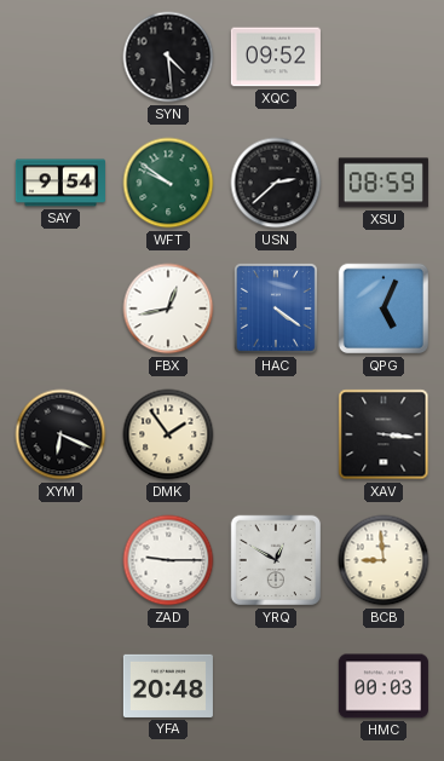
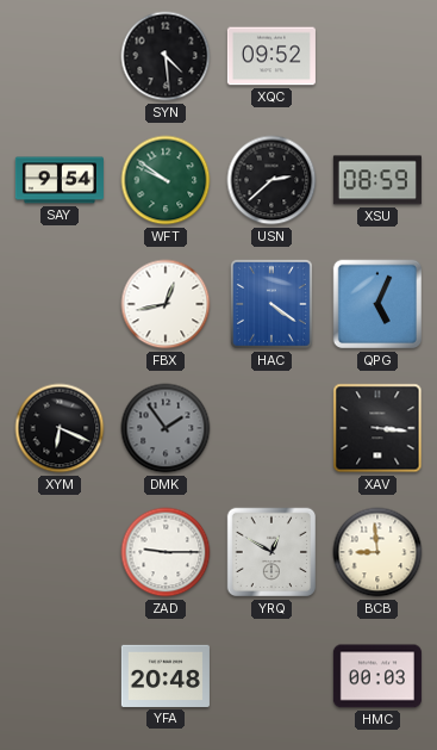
DMK dial: cream -> grey
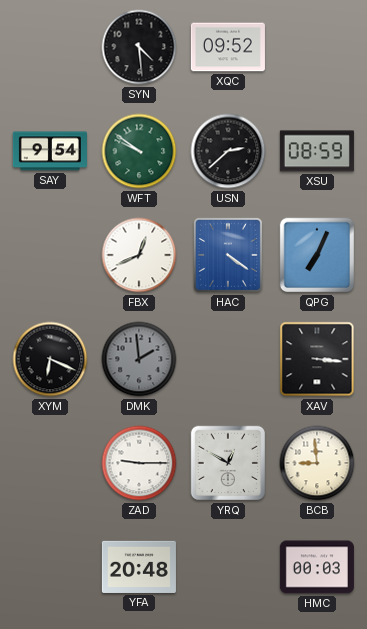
FBX: 12:43 -> 12:41
QPG: 5:04 -> 7:04
DMK: 1:54 -> 1:59
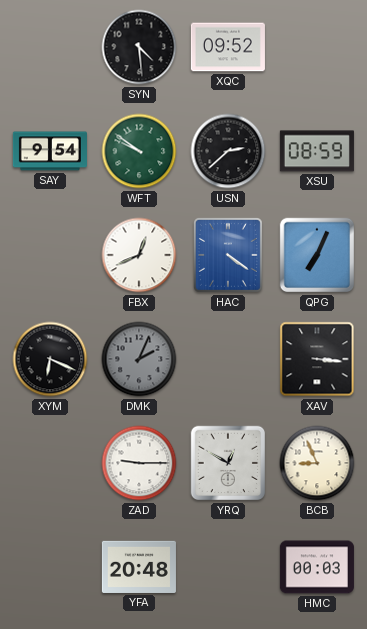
DMK: 1:59 -> 2:04
BCB: 8:59 -> 8:56
